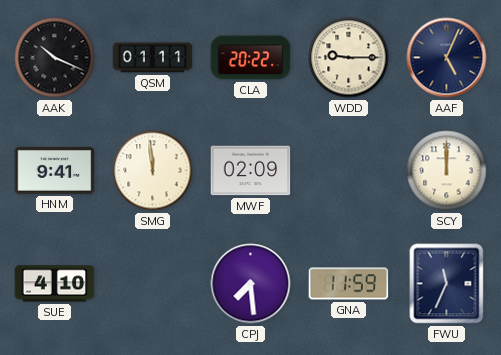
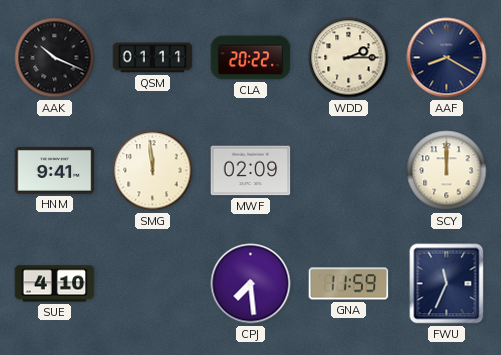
WDD: 9:15 -> 2:15
AAF: 5:04 -> 8:20
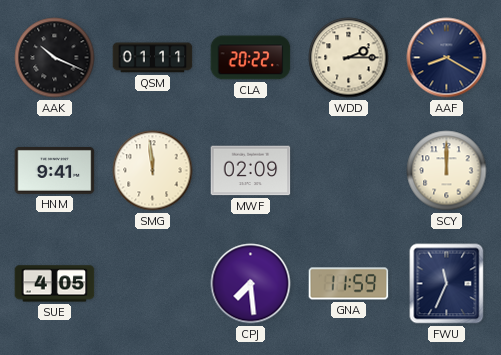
SUE: 4:10 -> 4:05
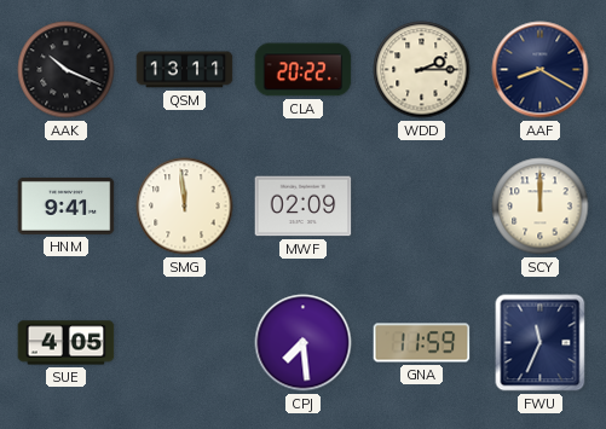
QSM: 01:11 -> 13:11
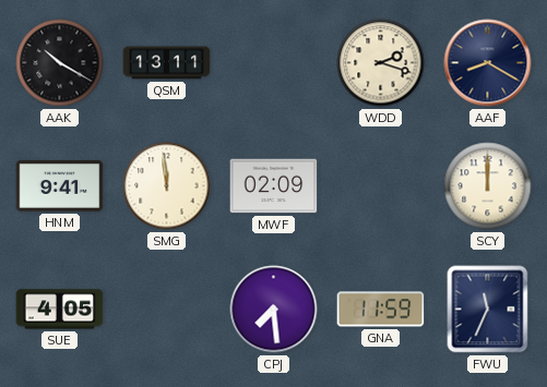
AAK: 10:19 -> 10:20
CLA: 20:22 -> none
WDD: 2:15 -> 2:18
